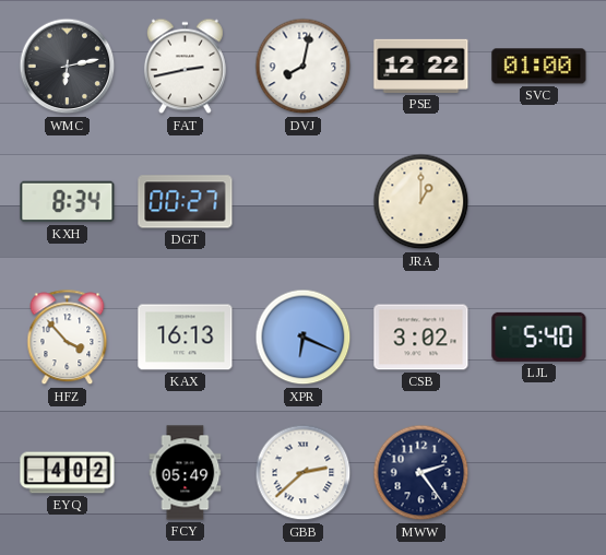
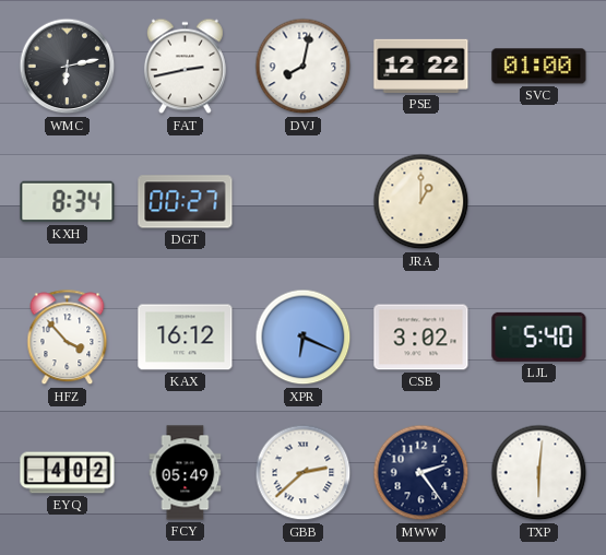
KAX: 16:13 -> 16:12
TXP: none -> 6:01
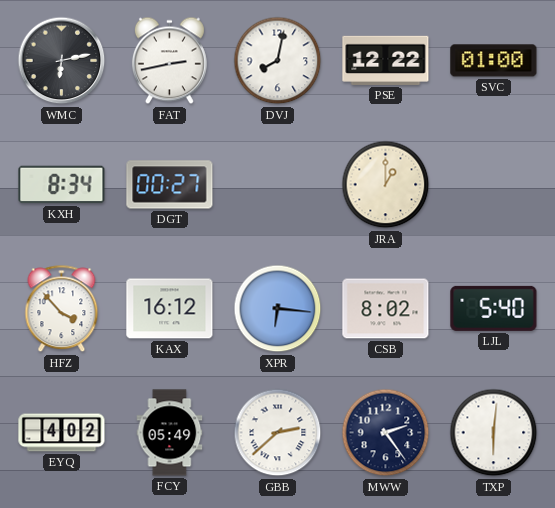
XPR: 6:19 -> 6:16
CSB: 3:02 -> 8:02
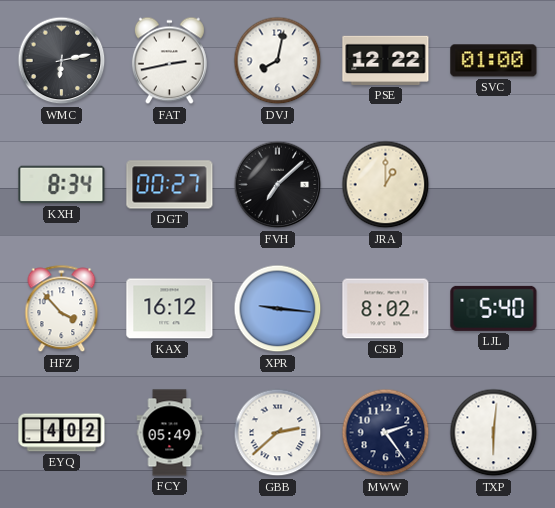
FVH: none -> 7:08
XPR: 6:16 -> 9:16
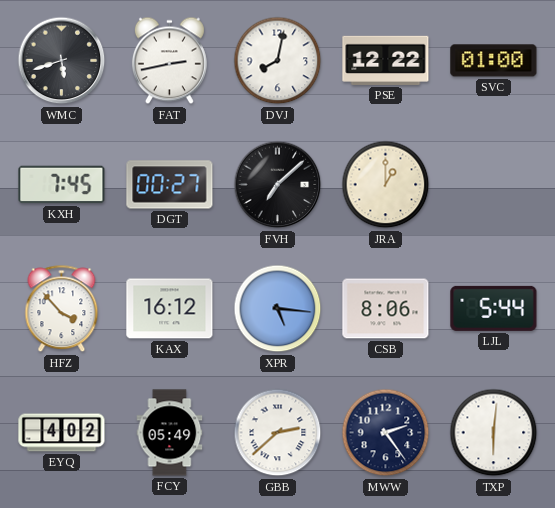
WMC: 6:13 -> 5:42
KXH: 8:34 -> 7:45
XPR: 9:16 -> 5:16
CSB: 8:02 -> 8:06
LJL: 5:40 -> 5:44
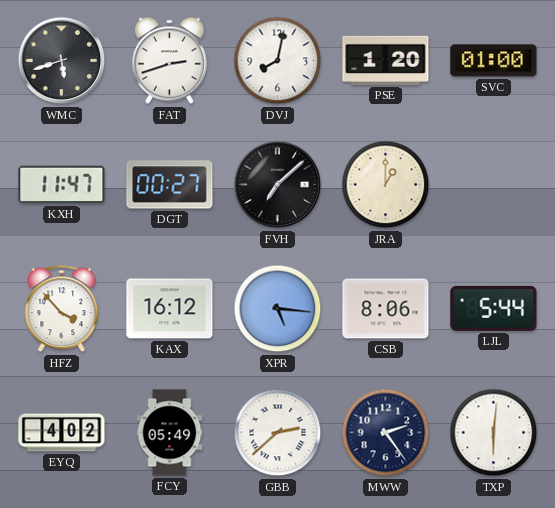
FAT: 2:43 -> 2:42
PSE: 12:22 -> 1:20
KXH: 7:45 -> 11:47
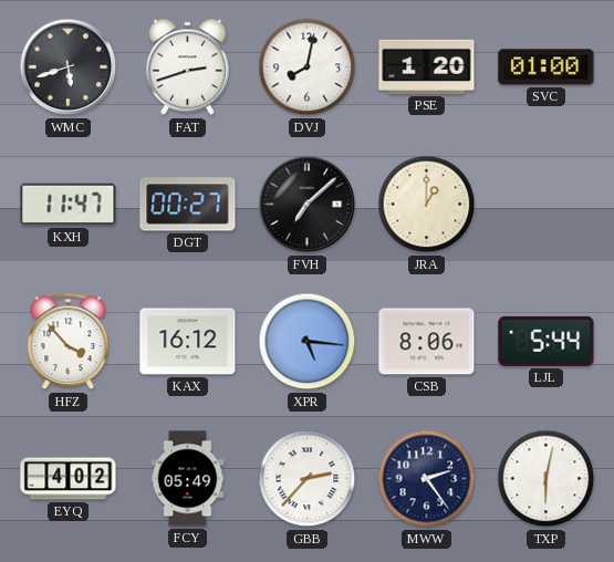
GBB: 2:38 -> 2:37
TXP: 6:01 -> 6:02
